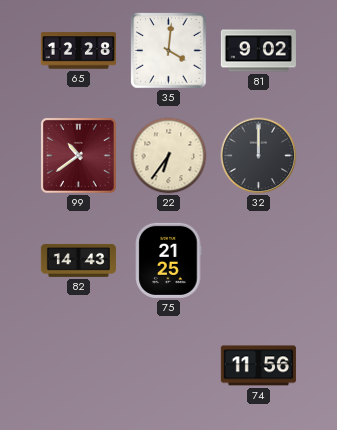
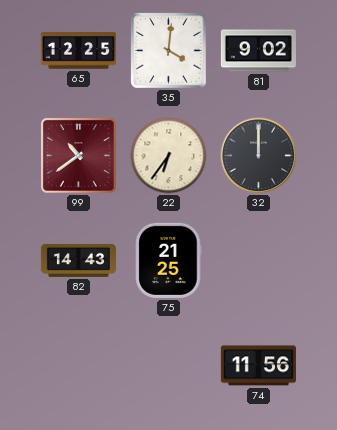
65: 12:28 -> 12:25
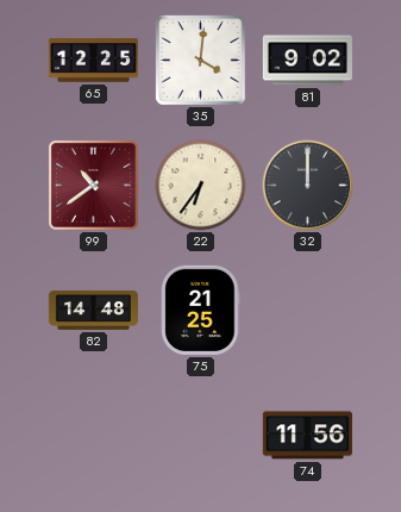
82: 14:43 -> 14:48
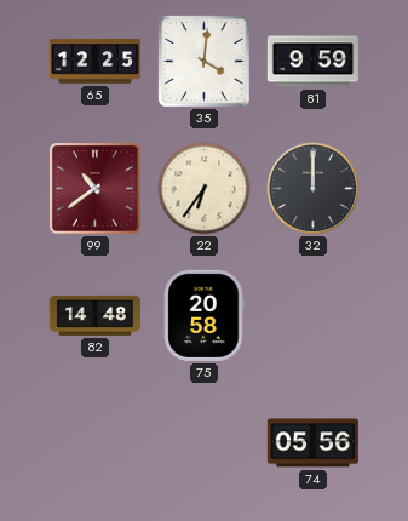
81: 9:02 -> 9:59
75: 21:25 -> 20:58
74: 11:56 -> 05:56
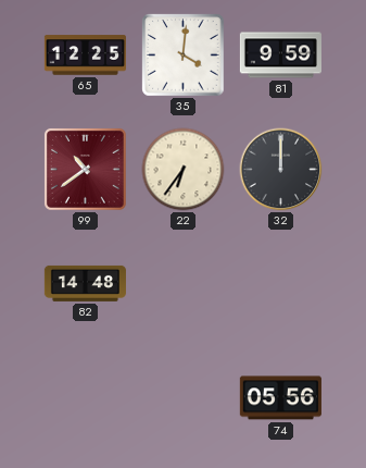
75: 20:58 -> none
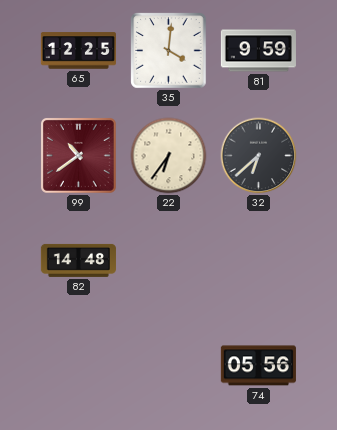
32: 12:00 -> 6:38
